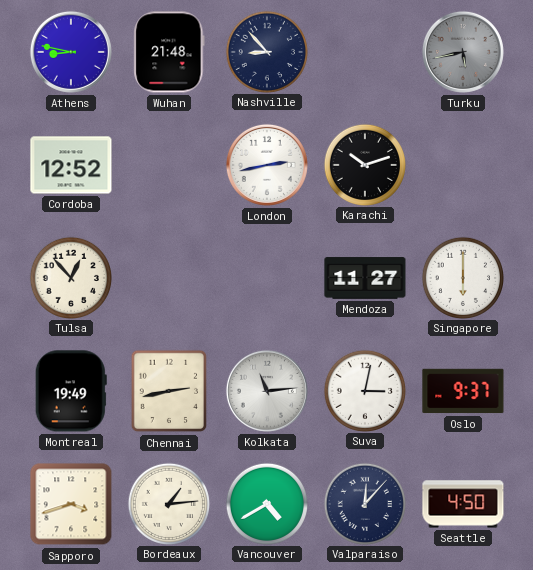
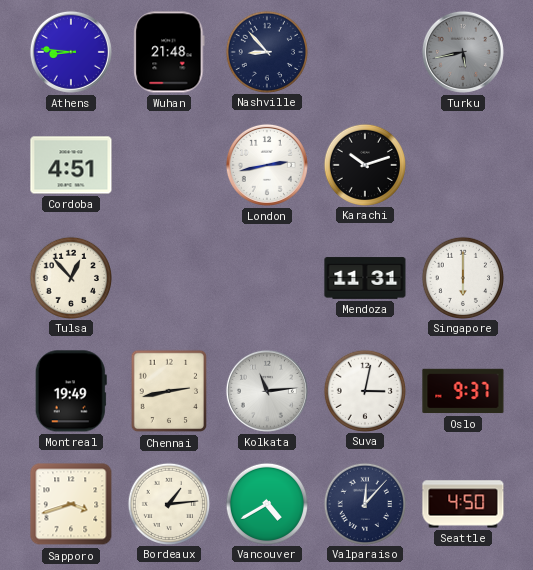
Athens: 8:47 -> 8:46
Cordoba: 12:52 -> 4:51
Mendoza: 11:27 -> 11:31
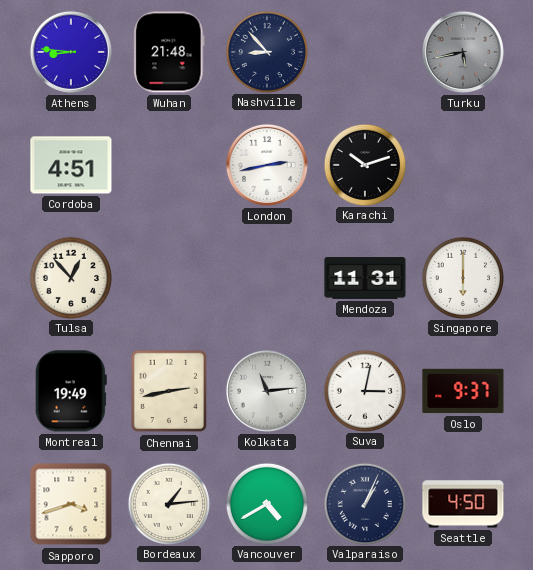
Valparaiso: 12:07 -> 1:04
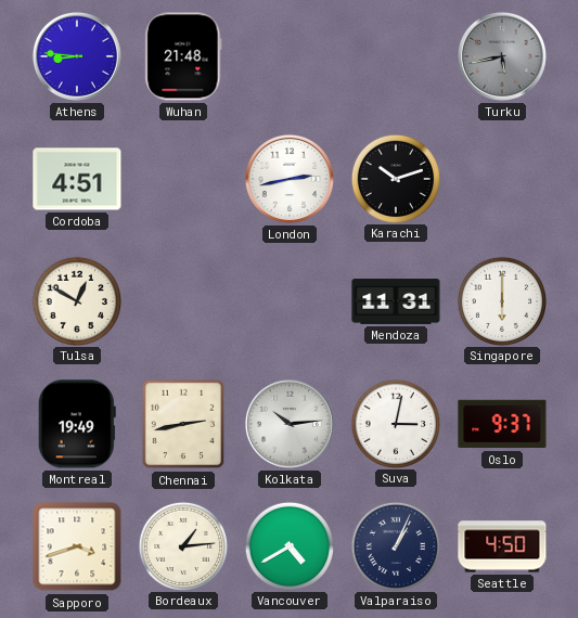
Nashville: 8:53 -> none
Tulsa: 12:53 -> 12:50
Kolkata: 11:14 -> 10:14
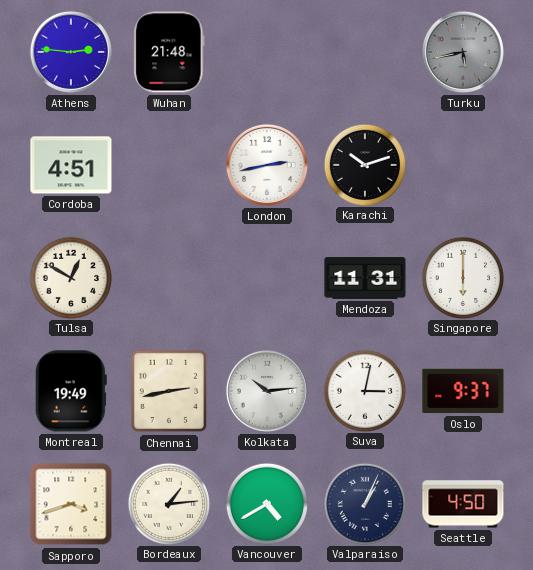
Athens: 8:46 -> 2:46
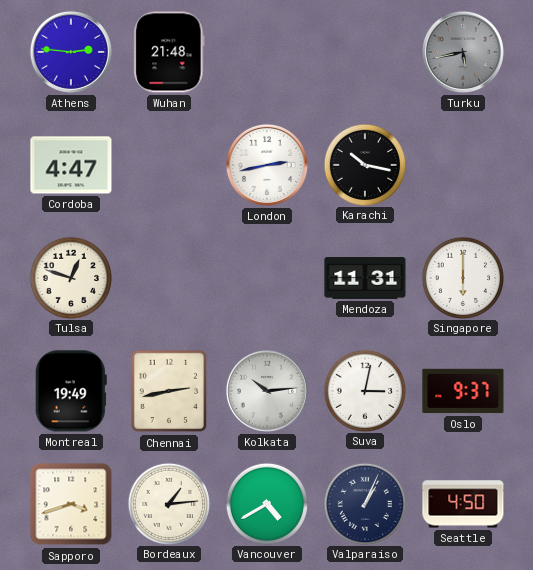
Cordoba: 4:51 -> 4:47
Karachi: 10:12 -> 10:17
Tulsa: 12:50 -> 12:48
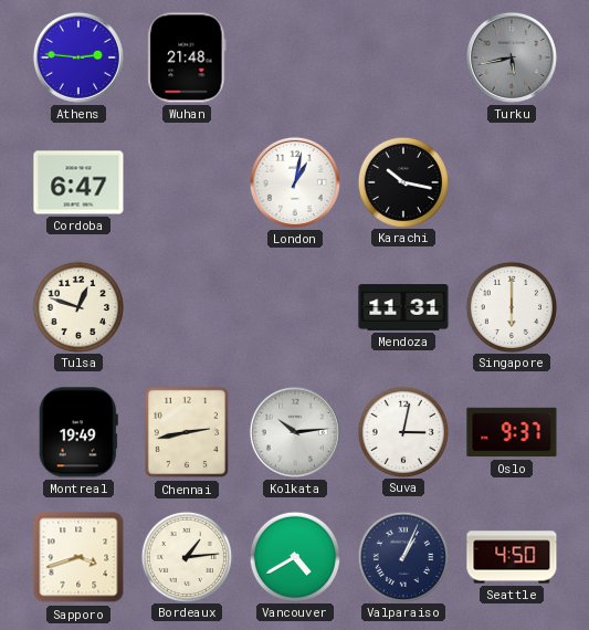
Cordoba: 4:47 -> 6:47
London: 2:43 -> 1:02
